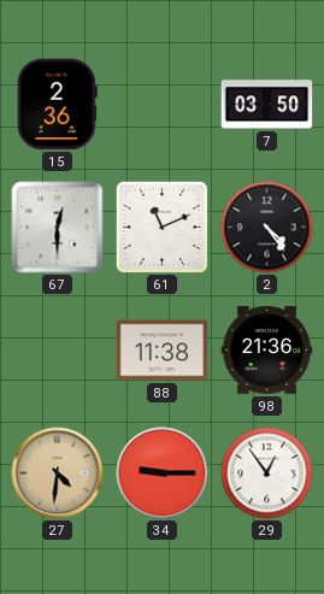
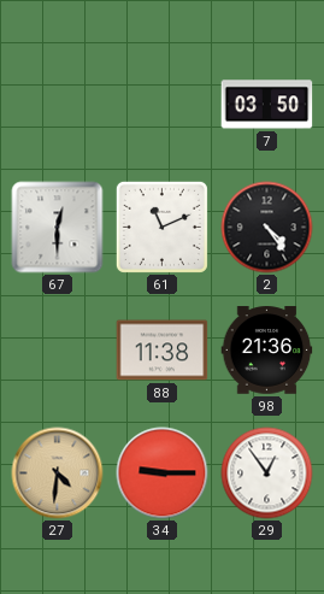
15: 2:36 -> none
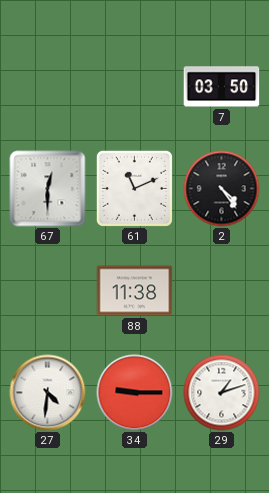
98: 21:36 -> none
27 dial: champagne -> white
29: 12:54 -> 1:12
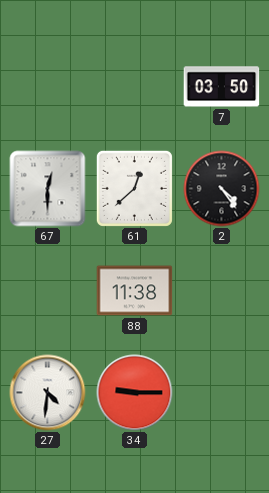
61: 11:11 -> 12:38
29: 1:12 -> none
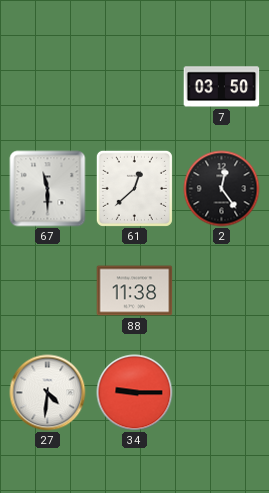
67: 12:30 -> 11:30
2: 4:24 -> 12:24
